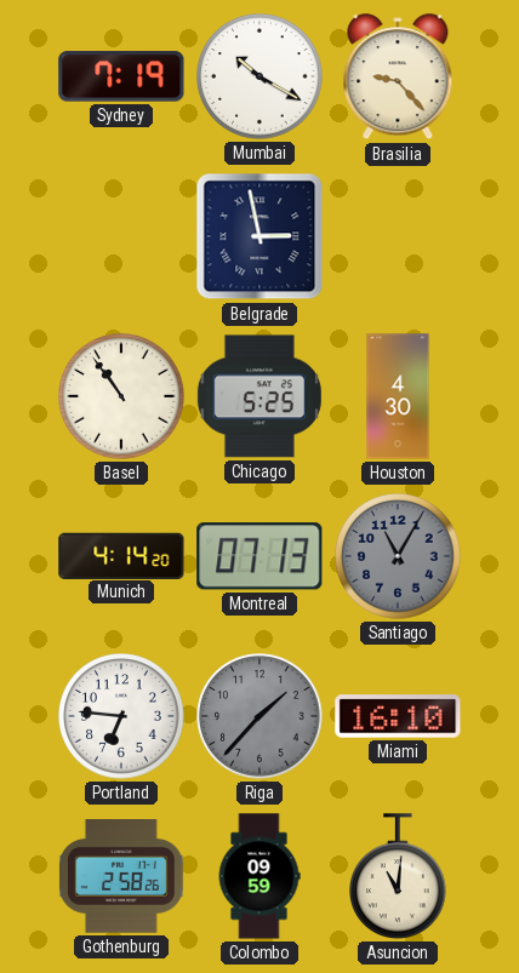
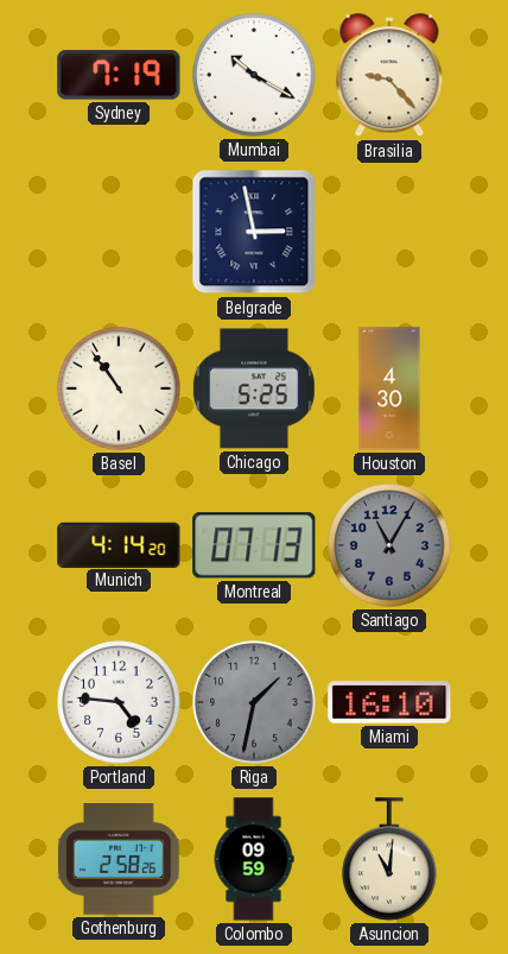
Portland: 6:46 -> 4:46
Riga: 1:37 -> 1:32
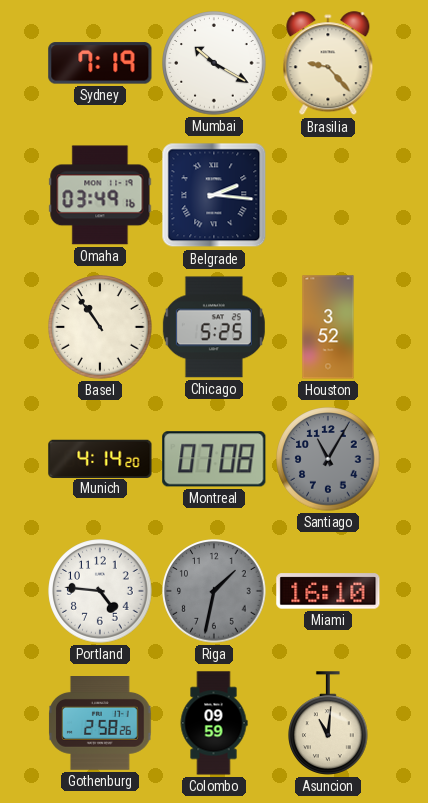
Omaha: none -> 03:49
Belgrade: 2:58 -> 2:16
Houston: 4:30 -> 3:52
Montreal: 07:13 -> 07:08
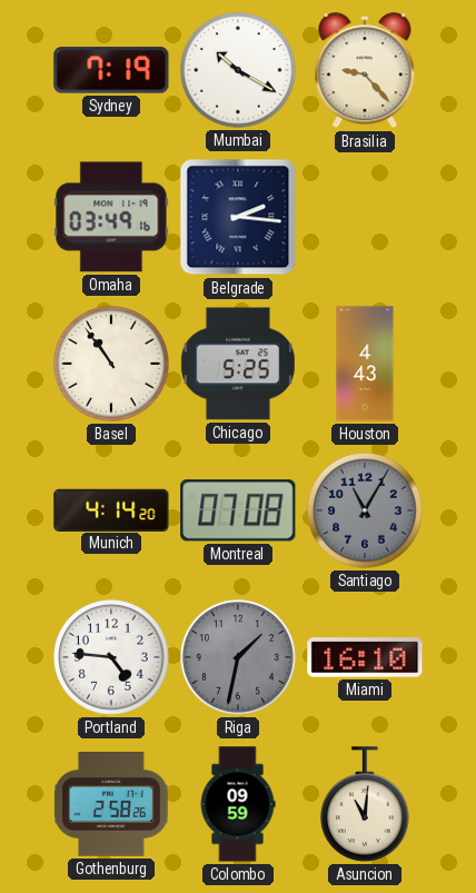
Houston: 3:52 -> 4:43
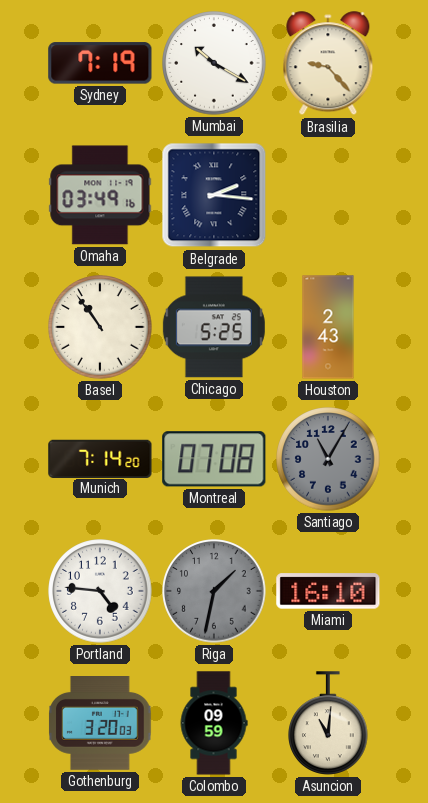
Houston: 4:43 -> 2:43
Munich: 4:14 -> 7:14
Gothenburg: 2:58 -> 3:20
